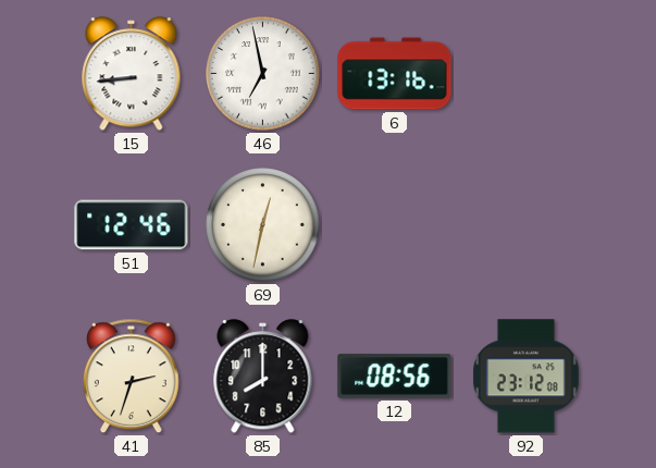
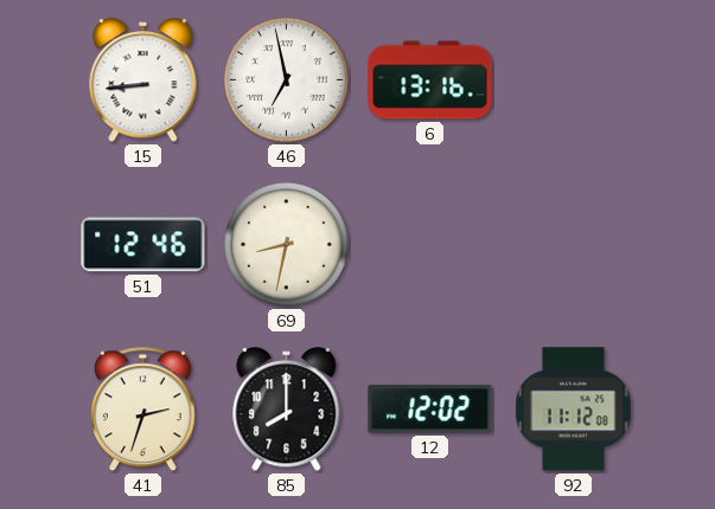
69: 12:32 -> 8:32
12: 08:56 -> 12:02
92: 23:12 -> 11:12
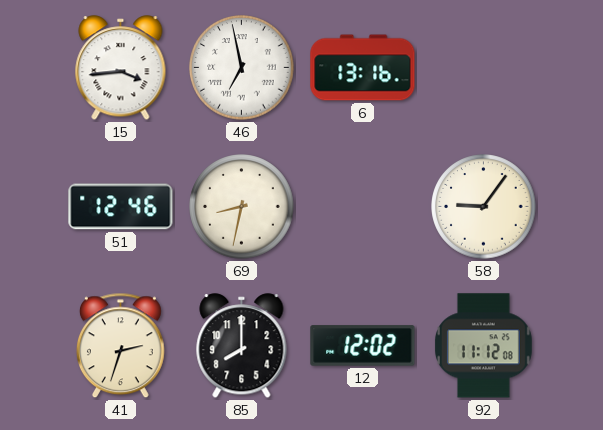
15: 8:44 -> 3:44
58: none -> 9:06
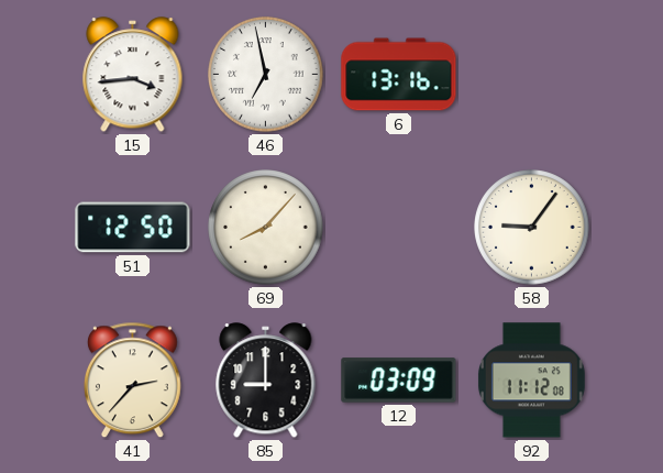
51: 12:46 -> 12:50
69: 8:32 -> 8:07
41: 2:33 -> 2:37
85: 8:00 -> 9:00
12: 12:02 -> 03:09
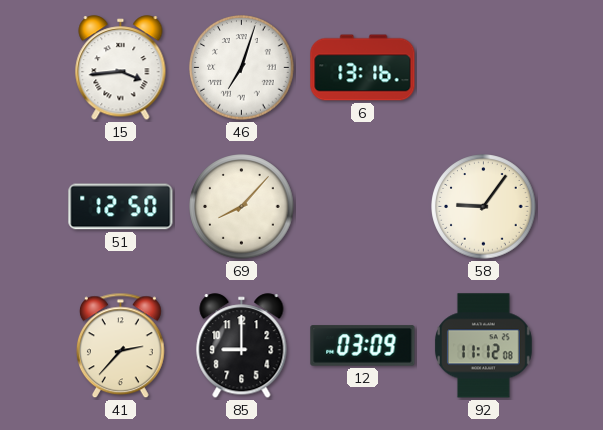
46: 6:58 -> 7:03
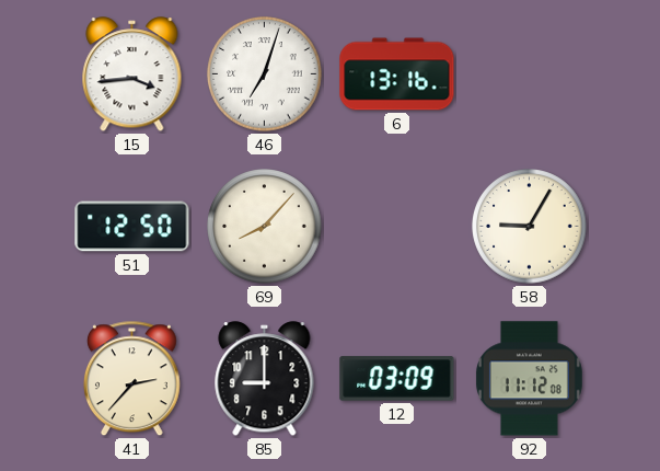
58: 9:06 -> 9:05
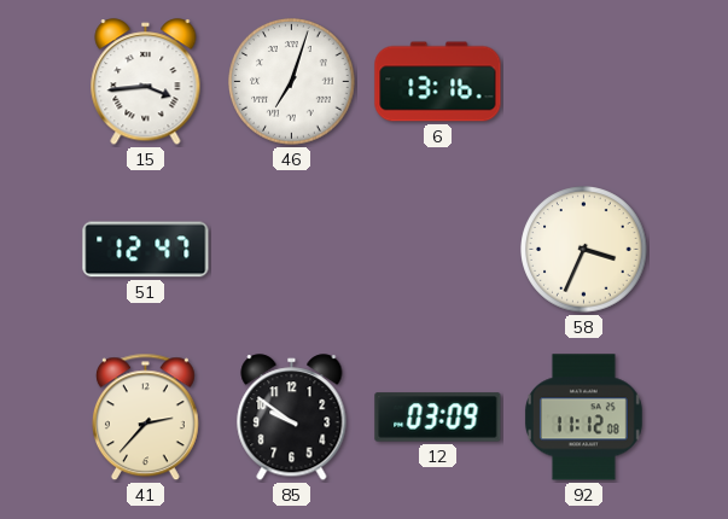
51: 12:50 -> 12:47
69: 8:07 -> none
58: 9:05 -> 3:34
85: 9:00 -> 9:51
